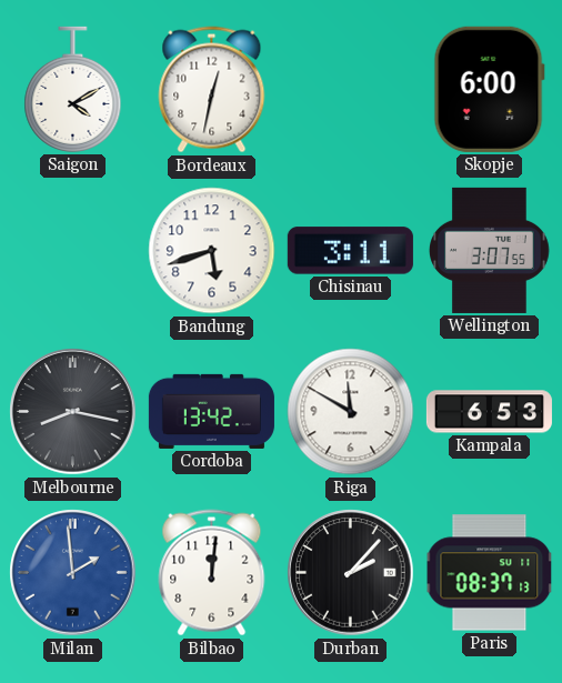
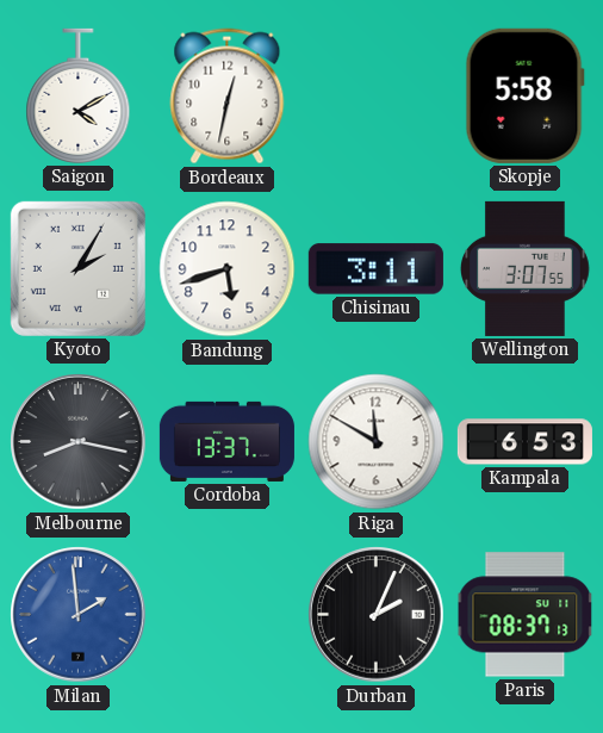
Skopje: 6:00 -> 5:58
Kyoto: none -> 2:05
Cordoba: 13:42 -> 13:37
Bilbao: 12:01 -> none
Durban: 2:07 -> 2:04
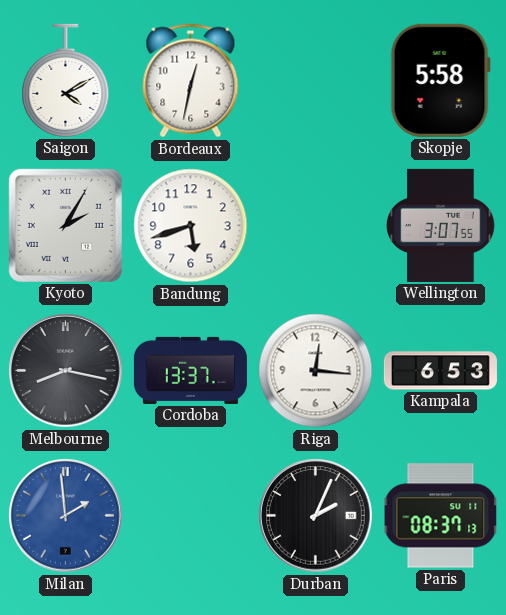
Chisinau: 3:11 -> none
Riga: 11:50 -> 12:16
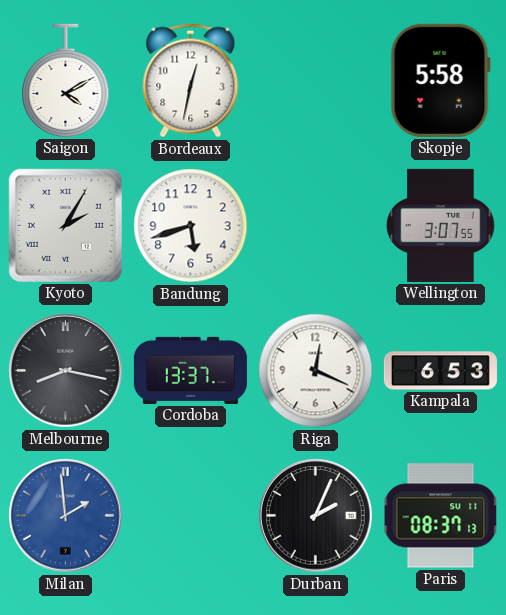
Riga: 12:16 -> 12:19
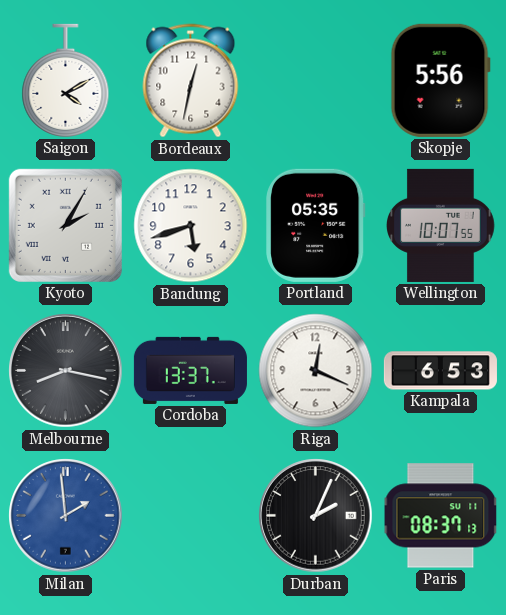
Skopje: 5:58 -> 5:56
Portland: none -> 05:35
Wellington: 3:07 -> 10:07
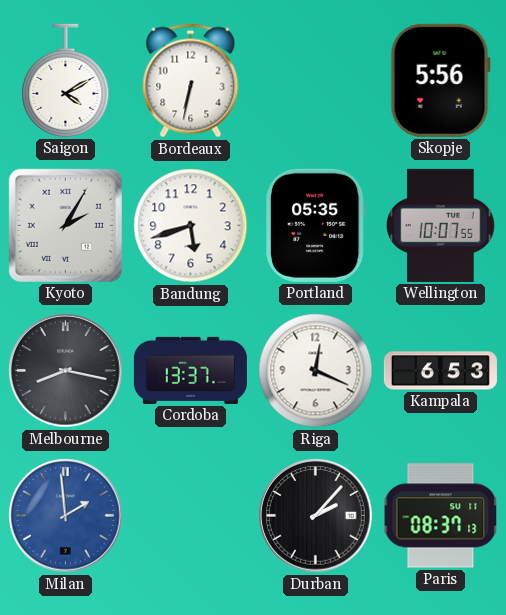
Bordeaux: 12:32 -> 6:32
Durban: 2:04 -> 2:07
